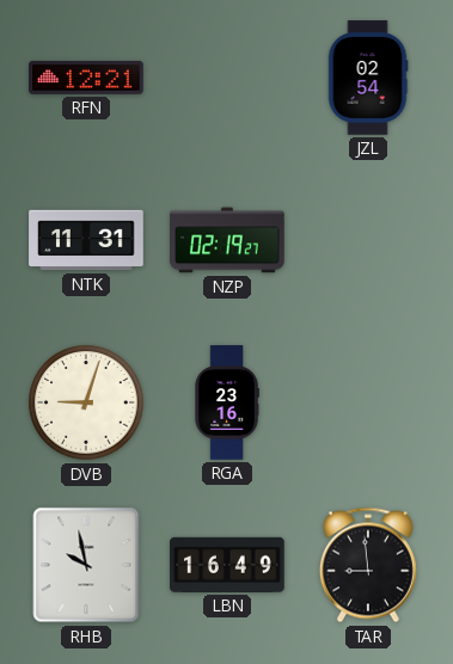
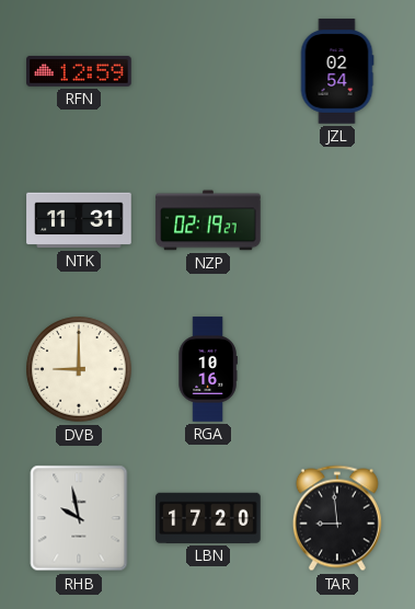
RFN: 12:21 -> 12:59
DVB: 9:03 -> 9:00
RGA: 23:16 -> 10:16
LBN: 16:49 -> 17:20
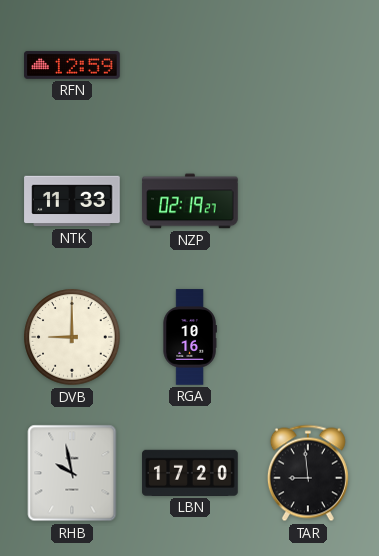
JZL: 02:54 -> none
NTK: 11:31 -> 11:33
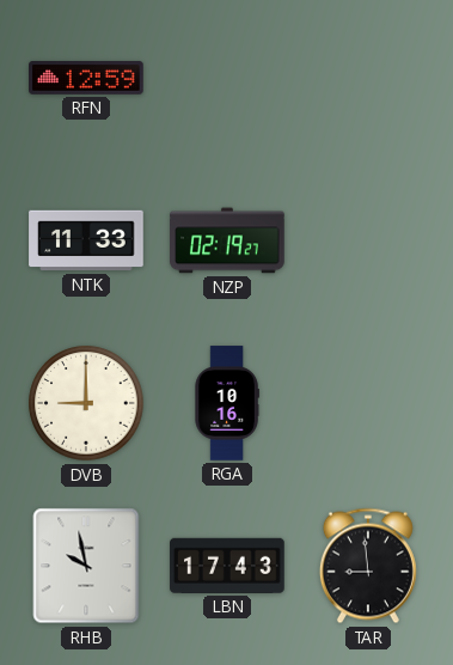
LBN: 17:20 -> 17:43
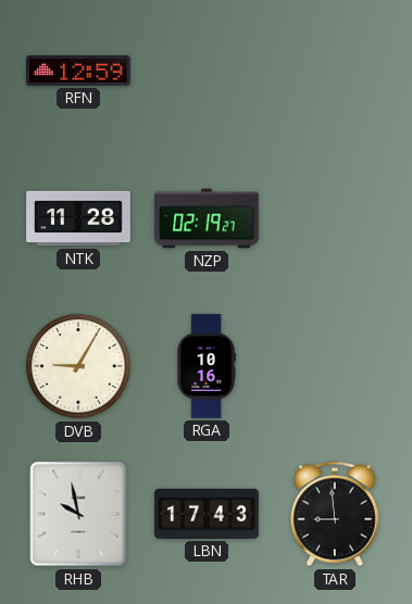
NTK: 11:33 -> 11:28
DVB: 9:00 -> 9:05
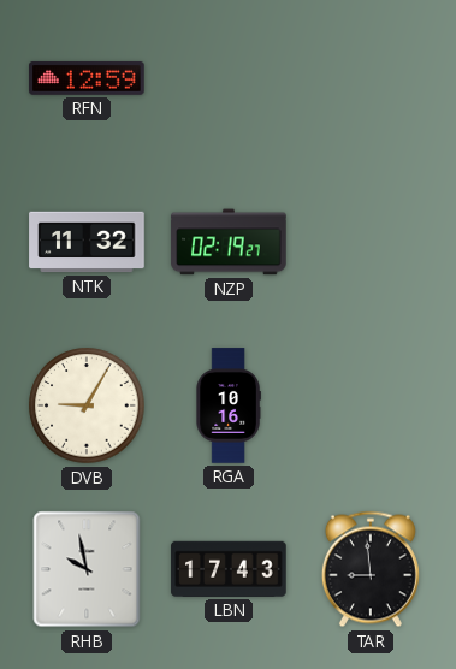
NTK: 11:28 -> 11:32
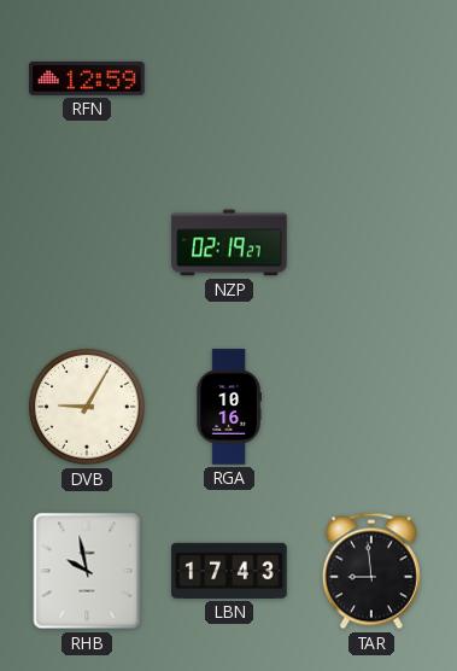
NTK: 11:32 -> none
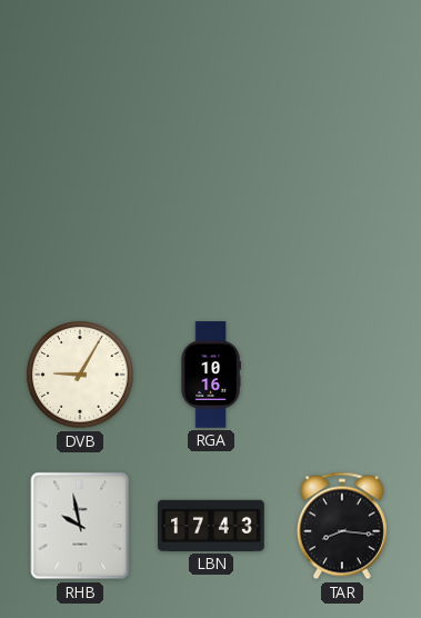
RFN: 12:59 -> none
NZP: 02:19 -> none
TAR: 8:59 -> 8:16
